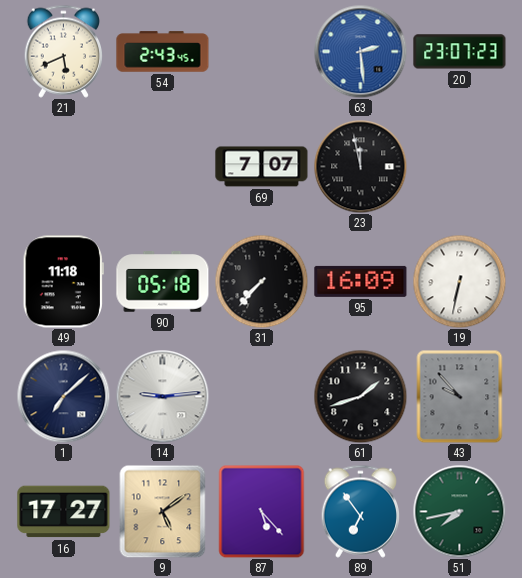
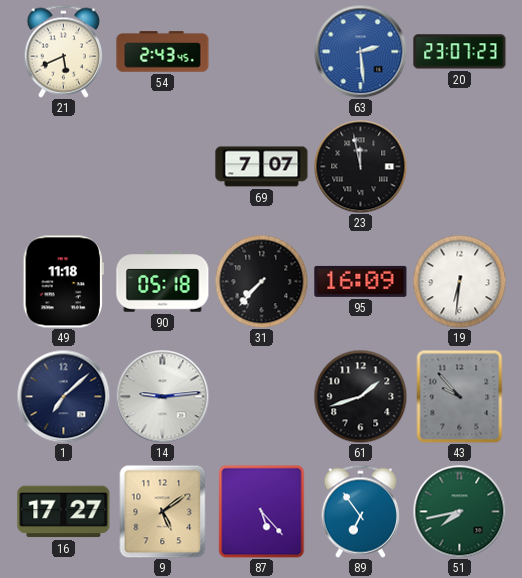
19: 6:32 -> 6:31
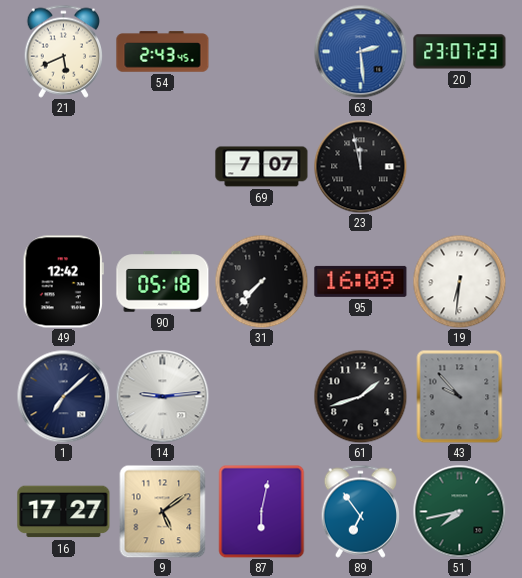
49: 11:18 -> 12:42
87: 5:23 -> 6:02
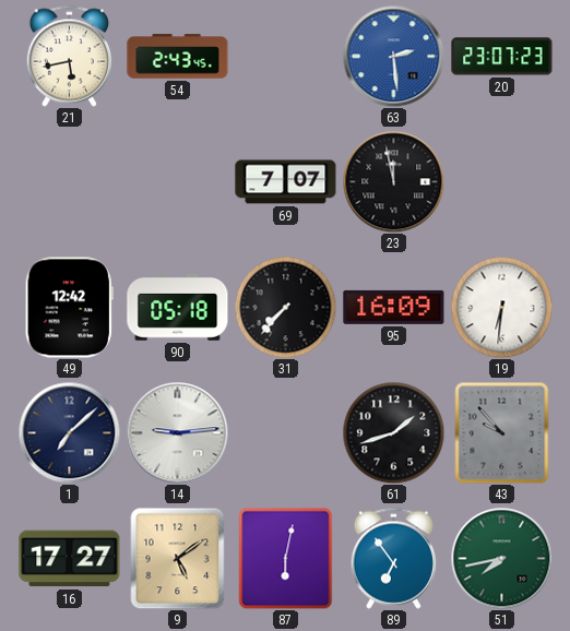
21: 5:41 -> 5:43
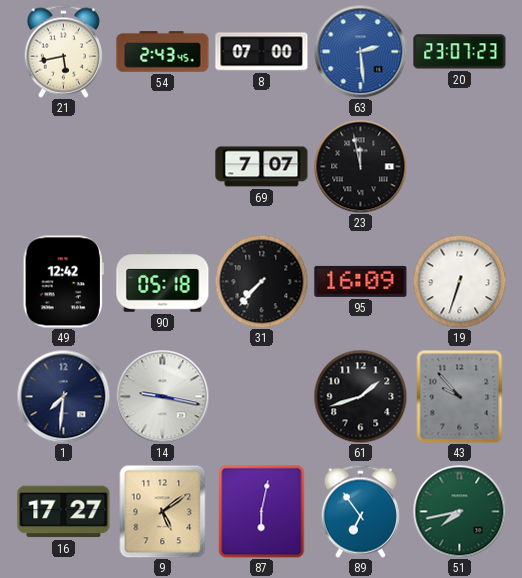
8: none -> 07:00
19: 6:31 -> 6:33
1: 7:08 -> 7:31
14: 9:14 -> 9:17
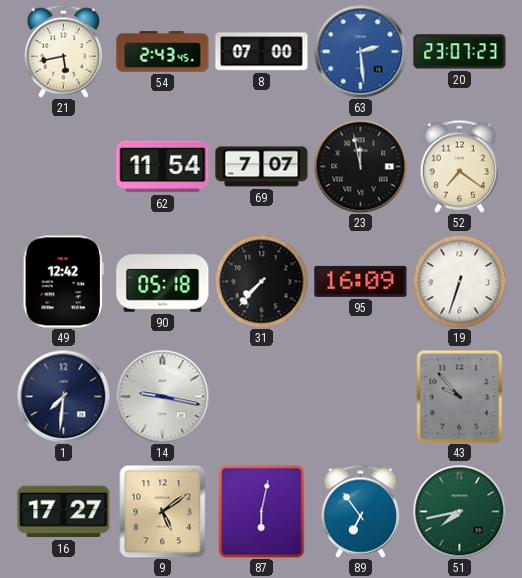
62: none -> 11:54
52: none -> 7:21
61: 1:42 -> none
